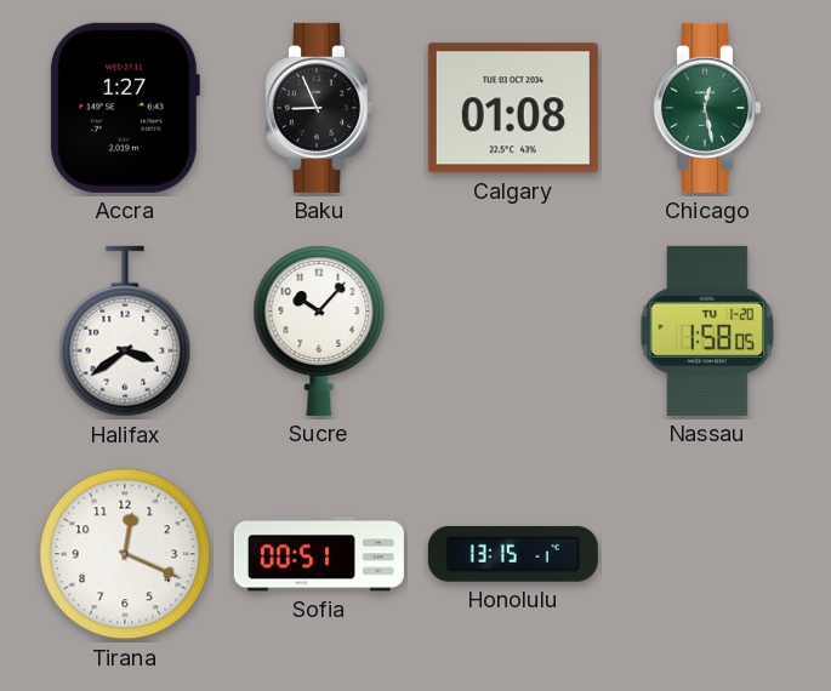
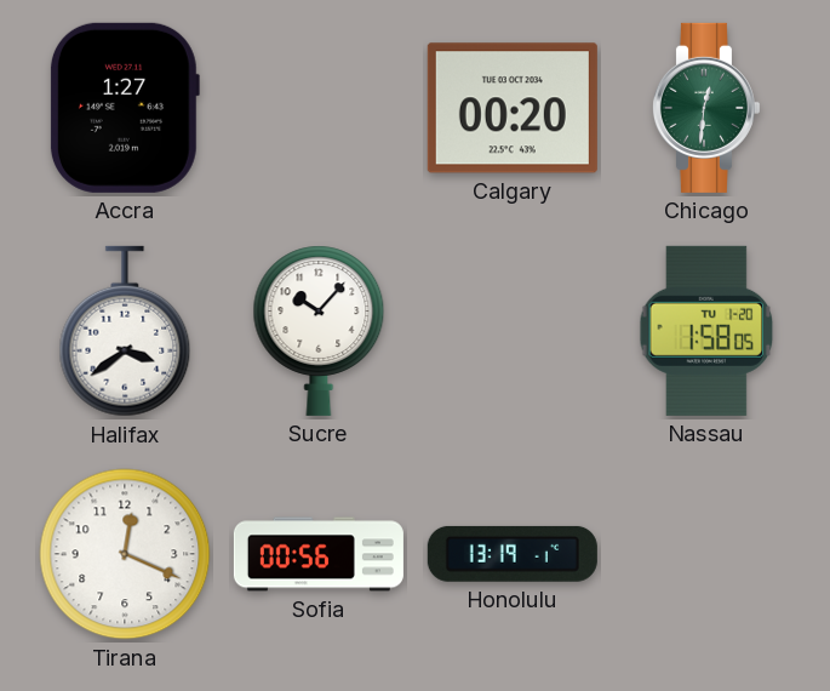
Baku: 8:56 -> none
Calgary: 01:08 -> 00:20
Chicago: 12:28 -> 12:31
Sofia: 00:51 -> 00:56
Honolulu: 13:15 -> 13:19
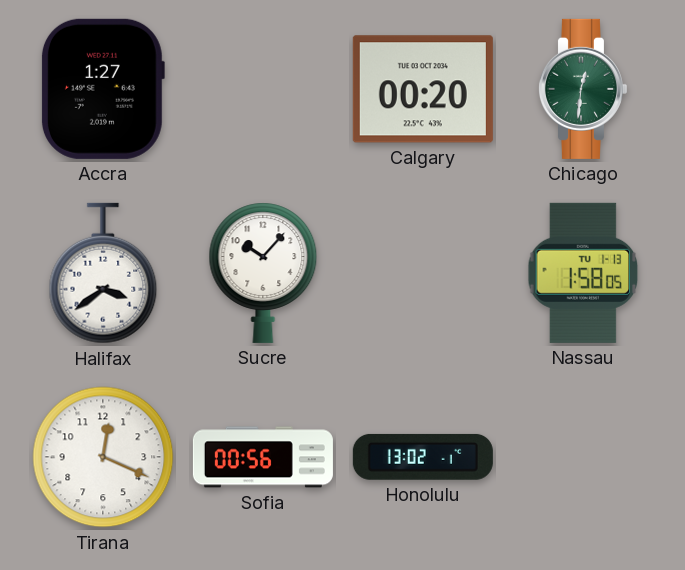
Nassau date: TU 1-20 -> TU 1-13
Honolulu: 13:19 -> 13:02
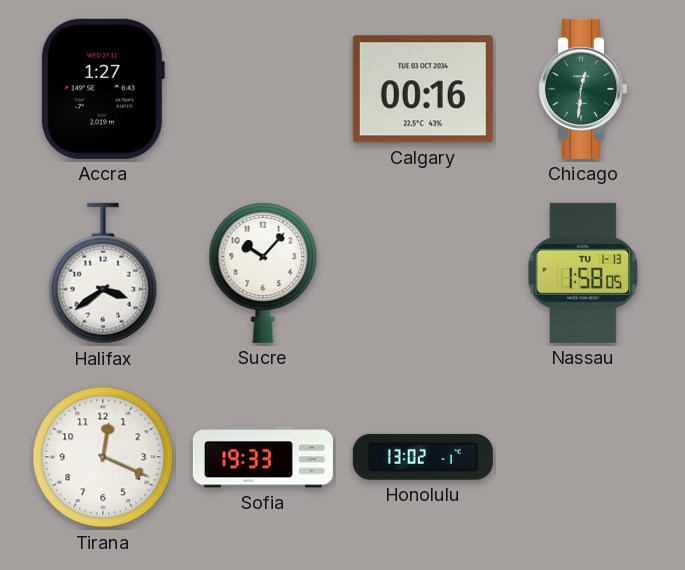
Calgary: 00:20 -> 00:16
Sofia: 00:56 -> 19:33
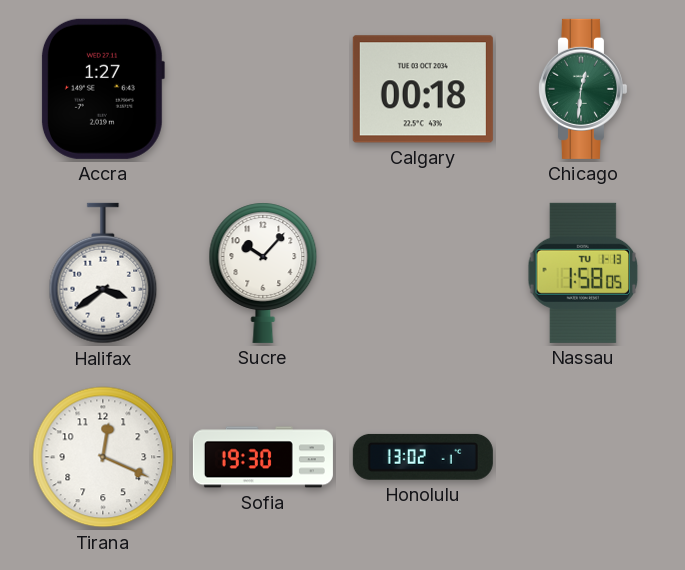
Calgary: 00:16 -> 00:18
Sofia: 19:33 -> 19:30
